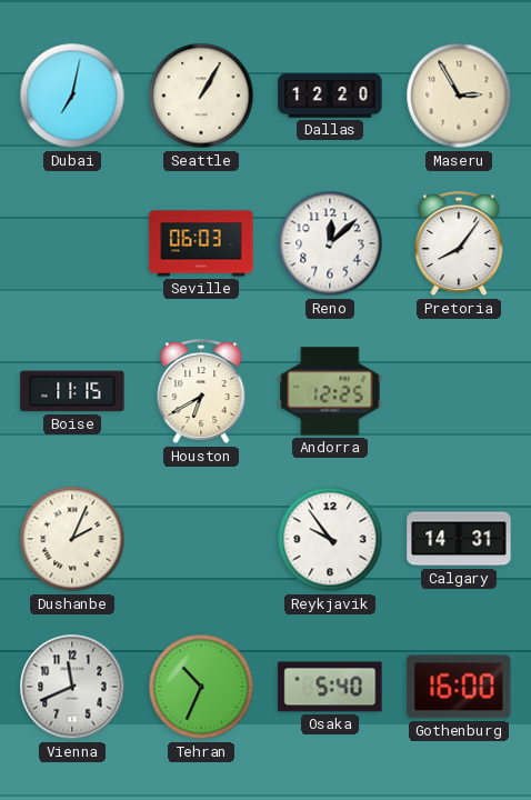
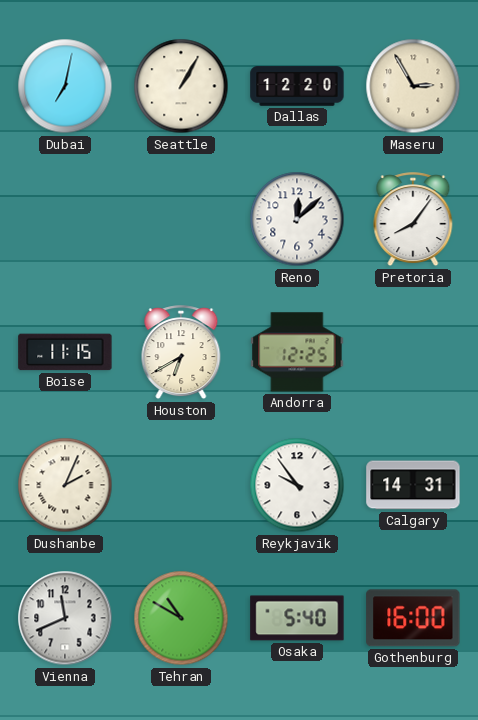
Seville: 06:03 -> none
Tehran: 10:34 -> 10:50
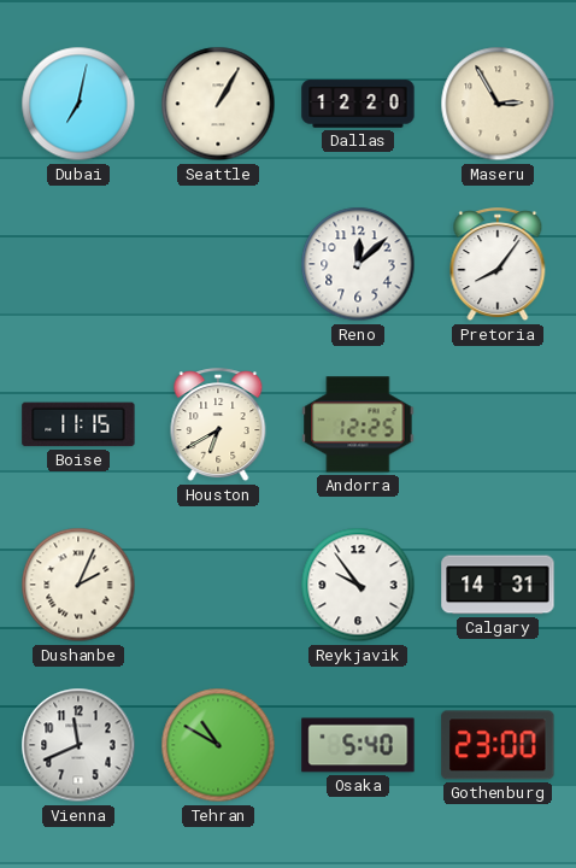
Gothenburg: 16:00 -> 23:00
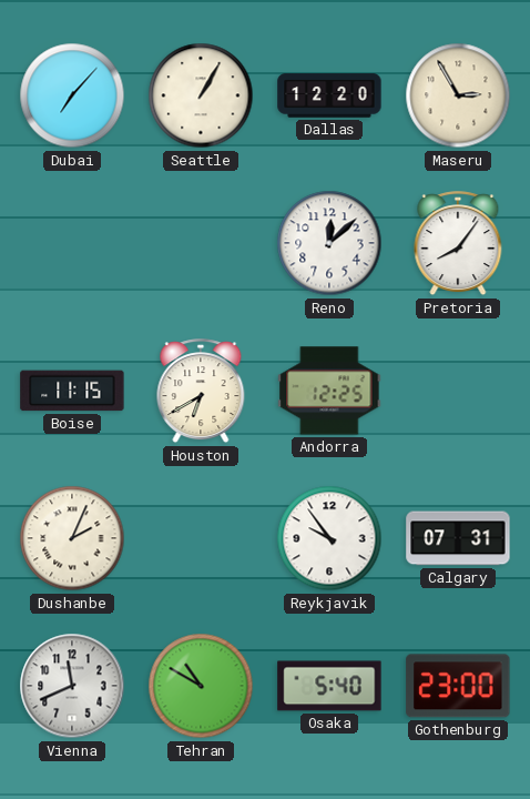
Dubai: 7:02 -> 7:07
Calgary: 14:31 -> 07:31
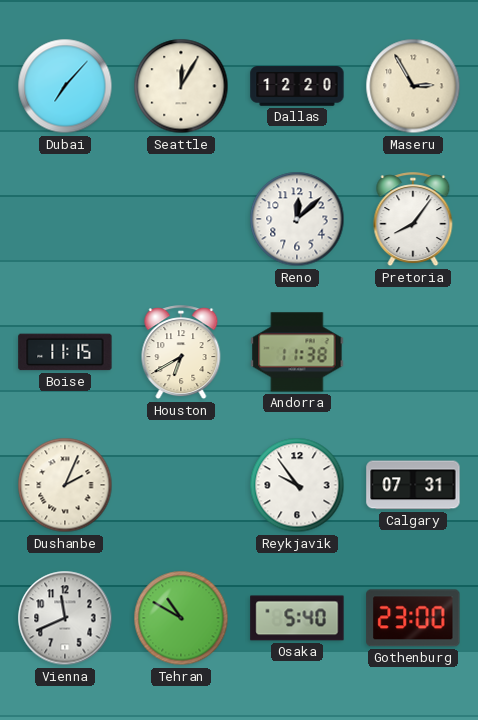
Seattle: 1:05 -> 12:05
Andorra: 12:25 -> 11:38
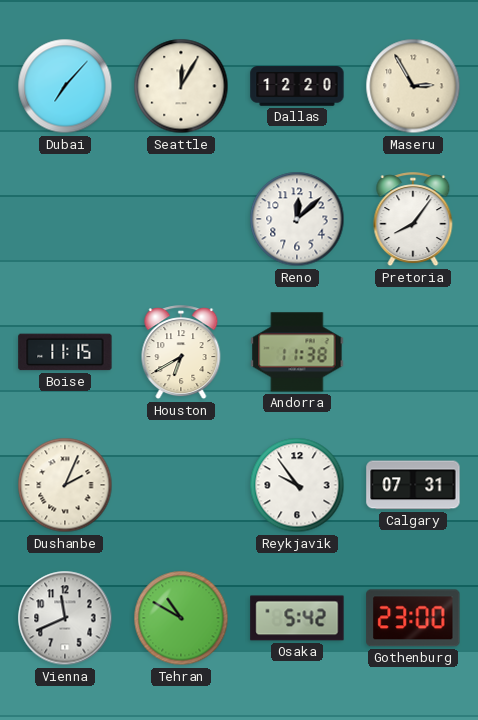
Osaka: 5:40 -> 5:42
